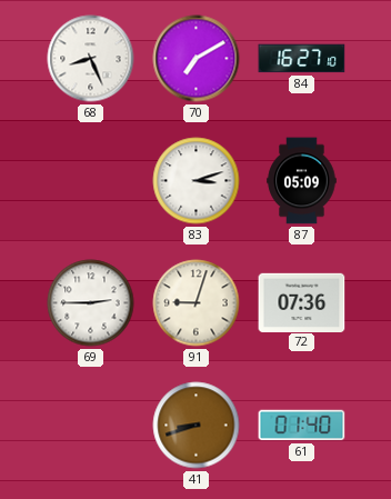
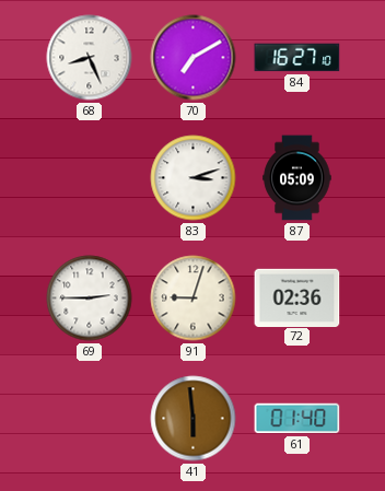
72: 07:36 -> 02:36
41: 8:42 -> 5:59
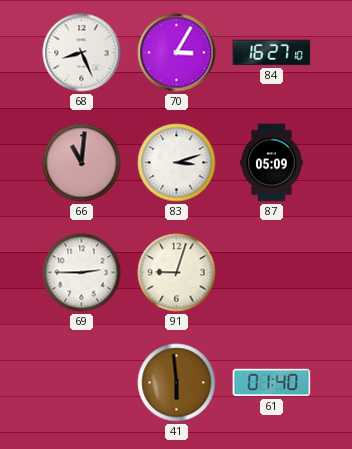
70: 7:10 -> 3:05
66: none -> 11:01
72: 02:36 -> none
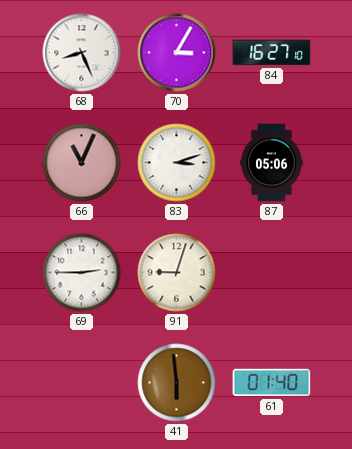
66: 11:01 -> 11:04
87: 05:09 -> 05:06
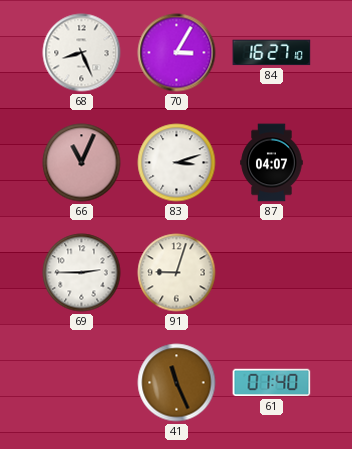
87: 05:06 -> 04:07
41: 5:59 -> 11:26
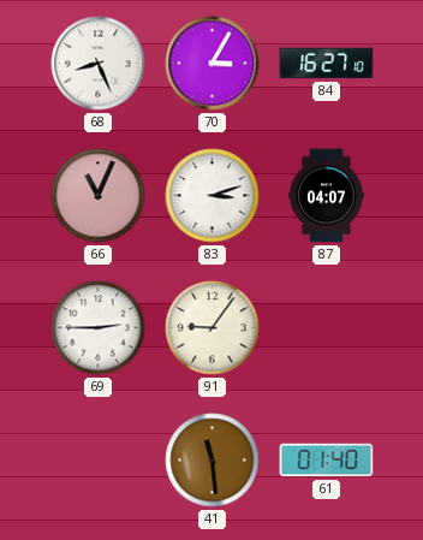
91: 9:03 -> 9:06
41: 11:26 -> 11:29
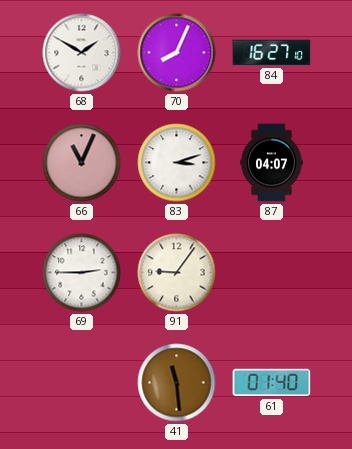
68: 8:26 -> 1:50
70: 3:05 -> 8:04
